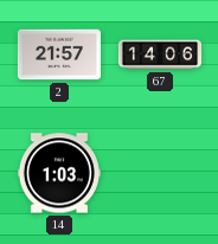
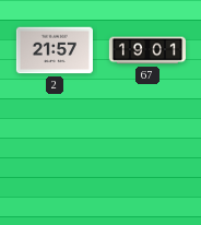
67: 14:06 -> 19:01
14: 1:03 -> none
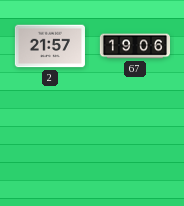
67: 19:01 -> 19:06
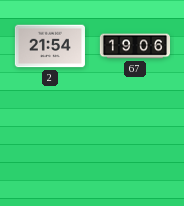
2: 21:57 -> 21:54
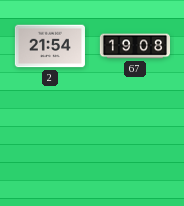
67: 19:06 -> 19:08
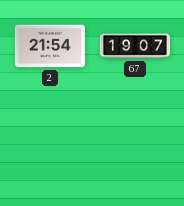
67: 19:08 -> 19:07
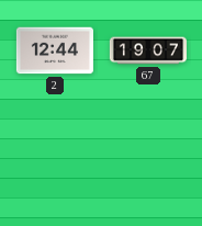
2: 21:54 -> 12:44
